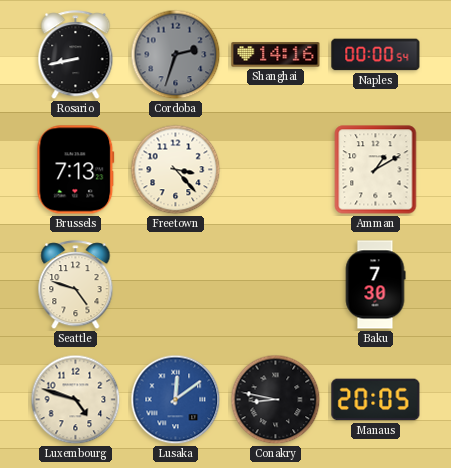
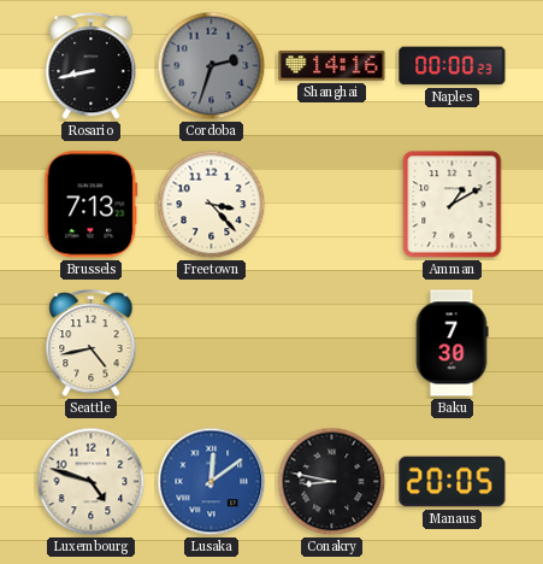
Naples: 00:00:54 -> 00:00:23
Seattle: 4:48 -> 4:43
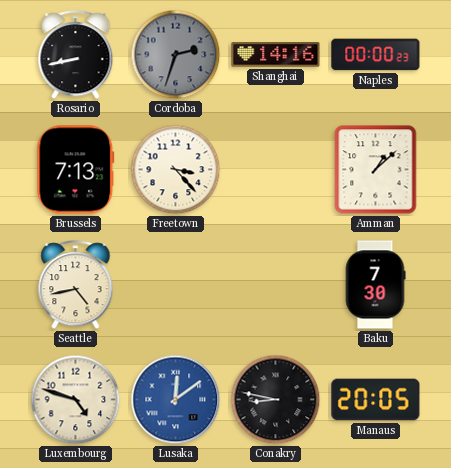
Amman: 1:10 -> 1:08
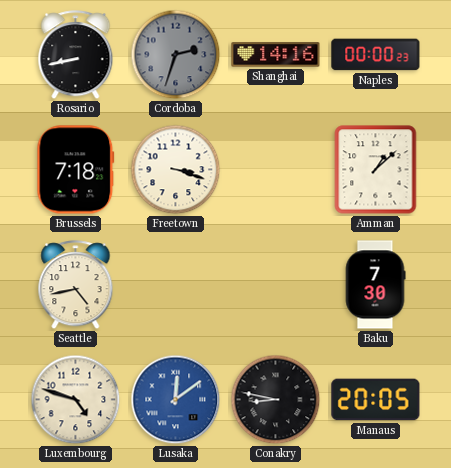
Brussels: 7:13 -> 7:18
Freetown: 3:23 -> 3:18
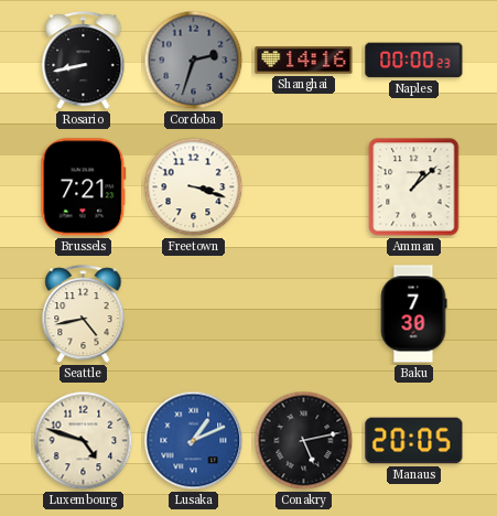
Brussels: 7:18 -> 7:21
Lusaka: 12:09 -> 1:11
Conakry: 8:47 -> 5:13
